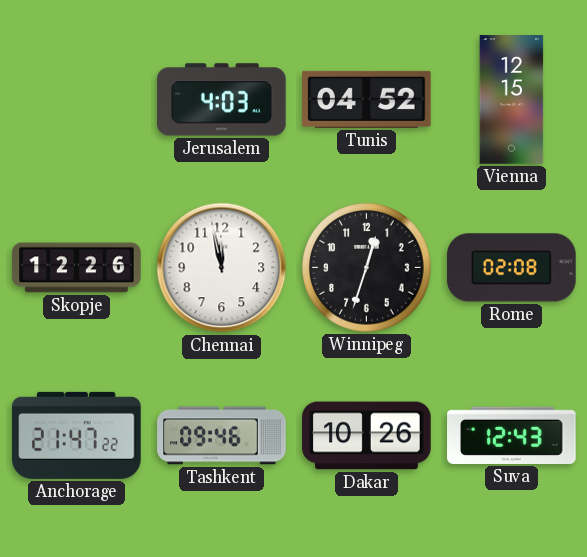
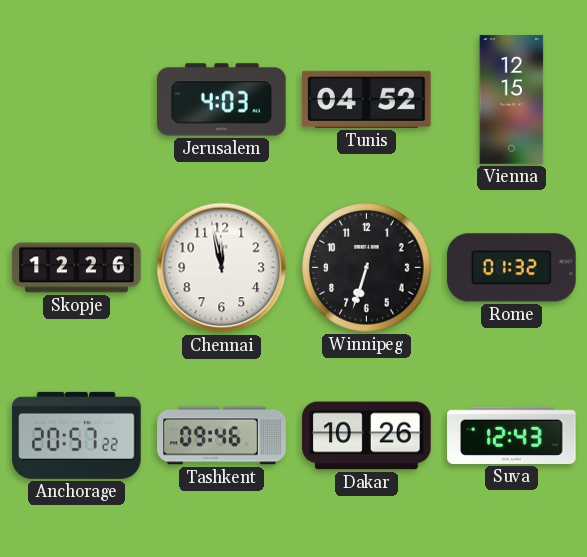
Winnipeg: 12:33 -> 6:33
Rome: 02:08 -> 01:32
Anchorage: 21:47 -> 20:57
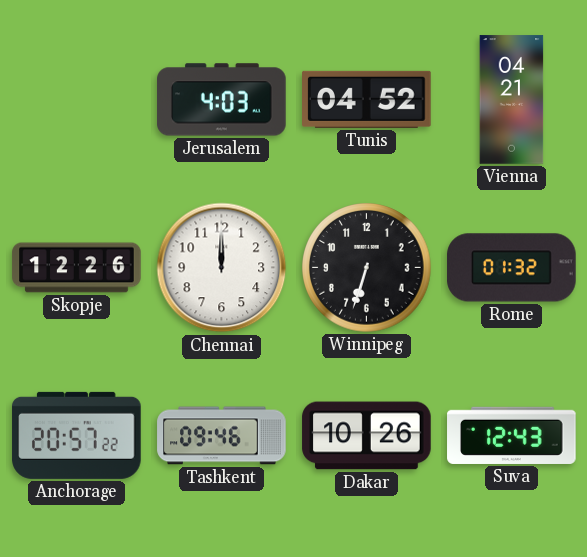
Vienna: 12:15 -> 04:21
Chennai: 11:58 -> 12:00
